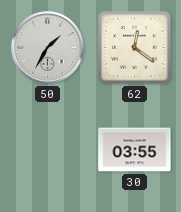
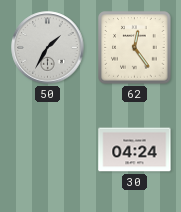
62: 12:21 -> 12:24
30: 03:55 -> 04:24
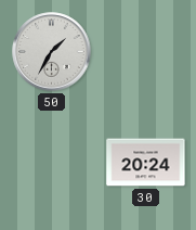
62: 12:24 -> none
30: 04:24 -> 20:24
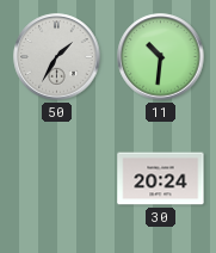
11: none -> 10:31
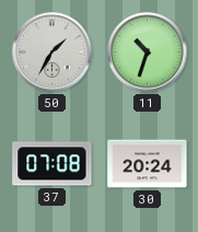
11: 10:31 -> 10:33
37: none -> 07:08
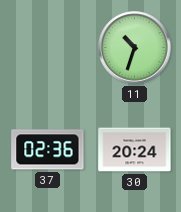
50: 1:35 -> none
37: 07:08 -> 02:36
